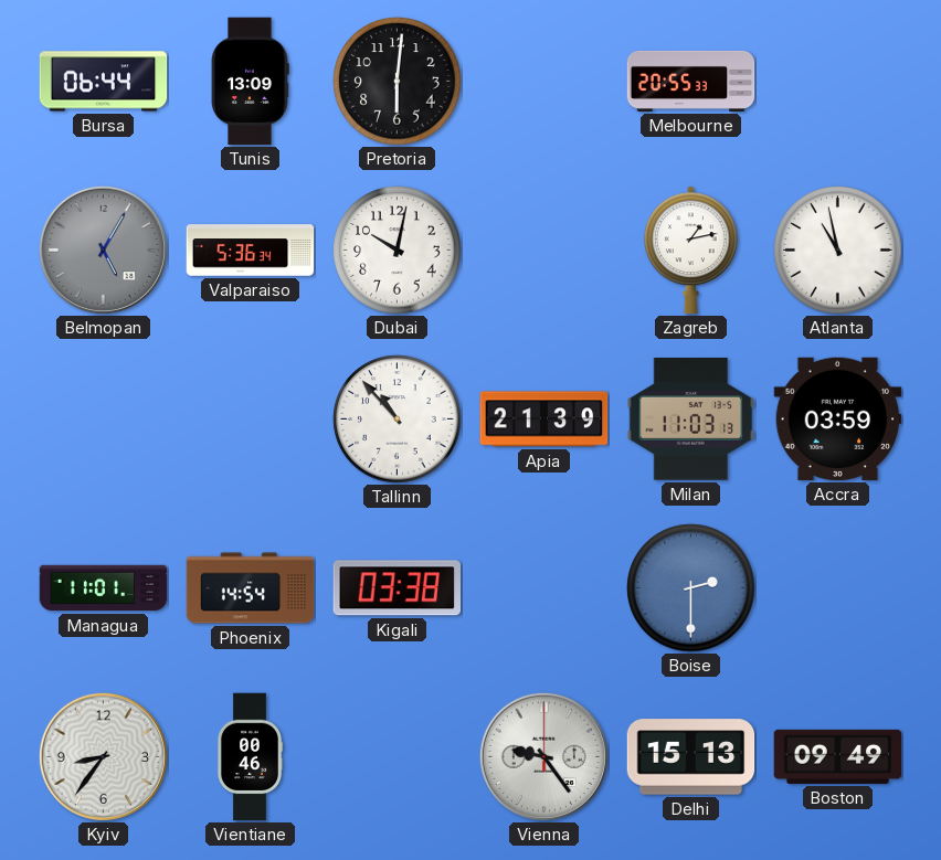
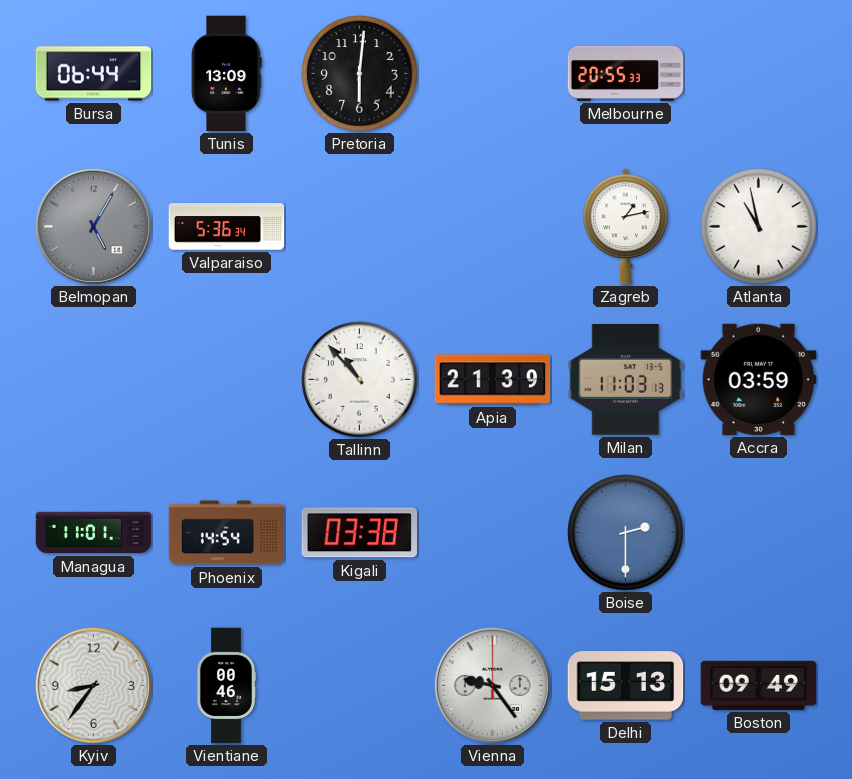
Dubai: 10:02 -> none
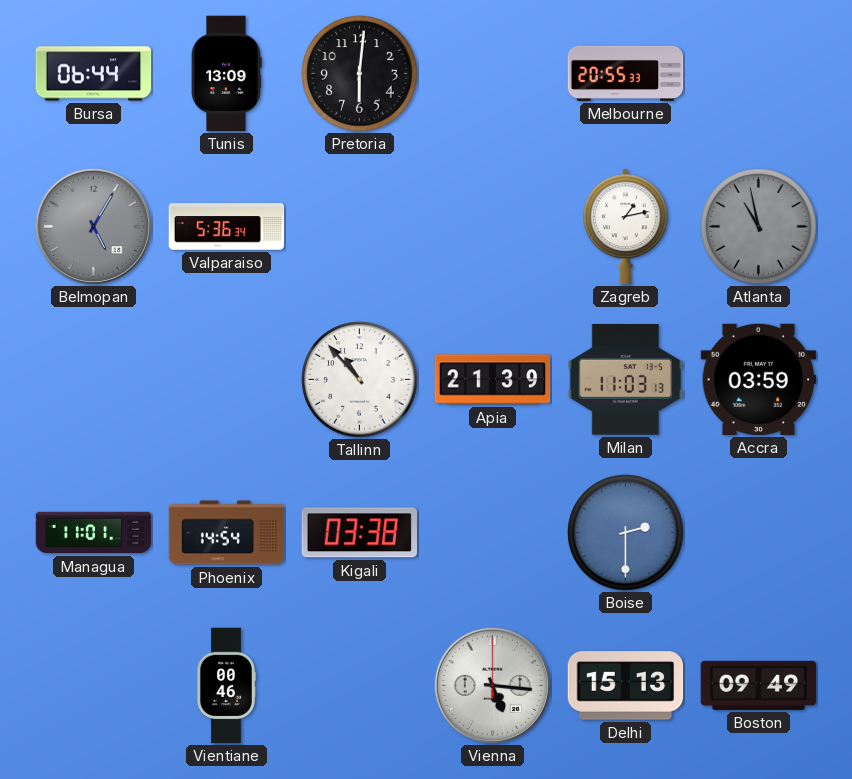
Atlanta dial: white -> grey
Kyiv: 8:36 -> none
Vienna: 9:24 -> 5:16
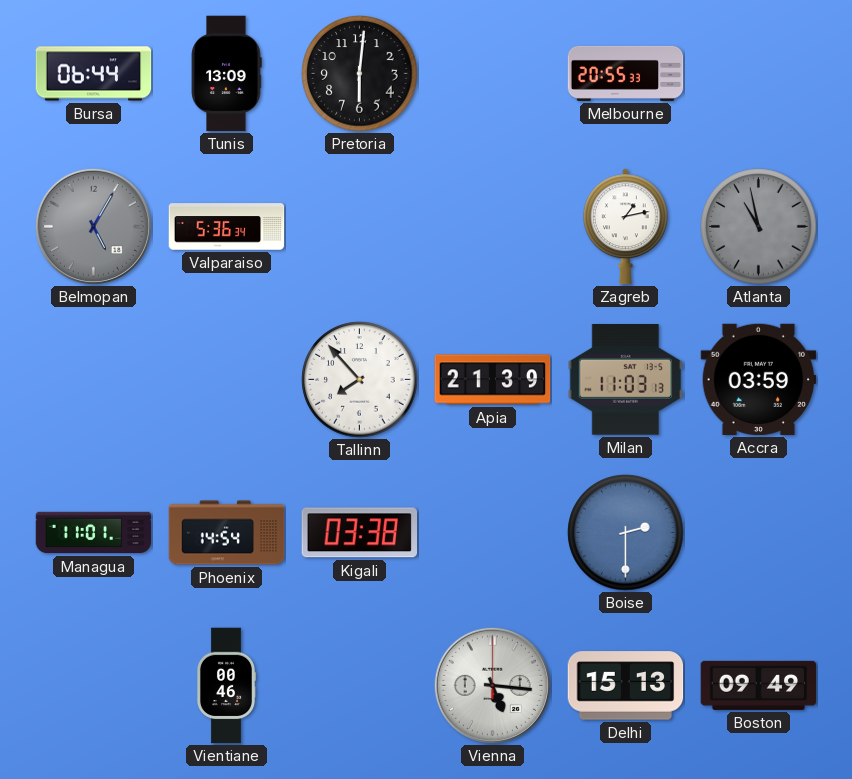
Tallinn: 10:53 -> 7:53
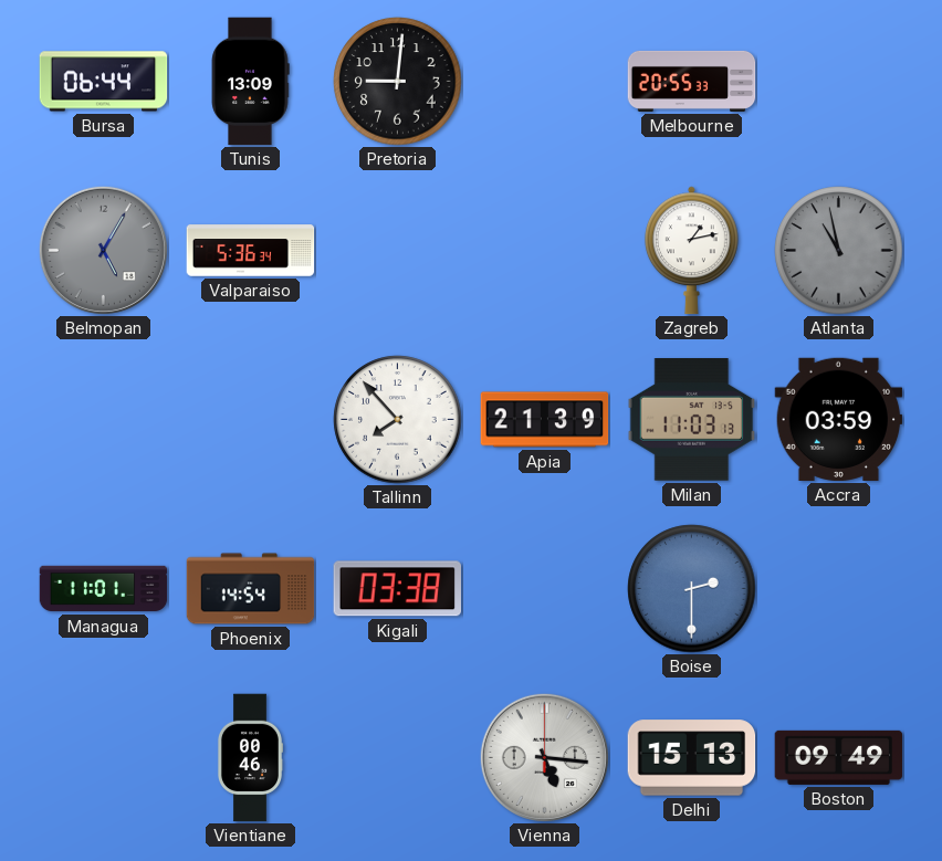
Pretoria: 6:01 -> 9:01
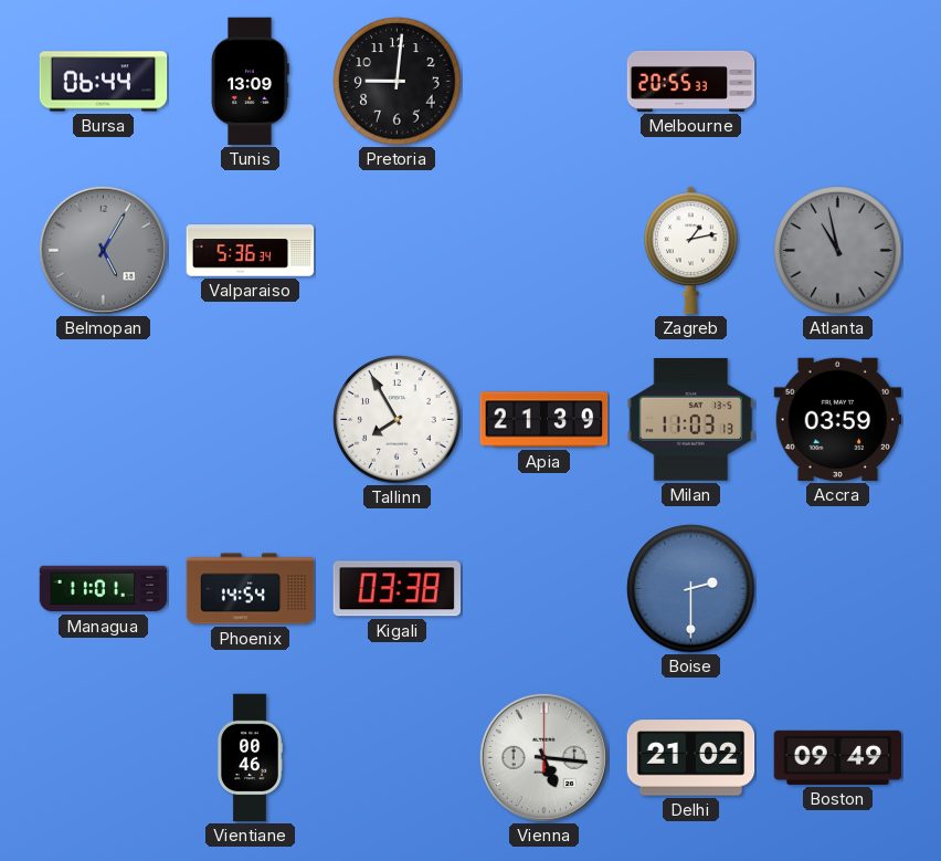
Tallinn: 7:53 -> 7:55
Delhi: 15:13 -> 21:02
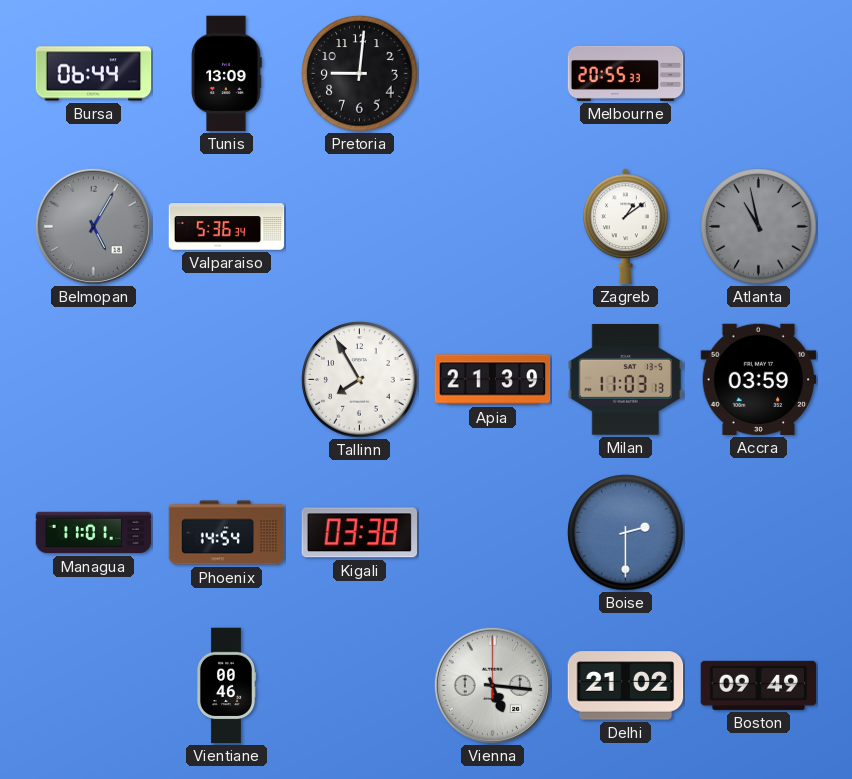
Zagreb: 1:13 -> 1:09
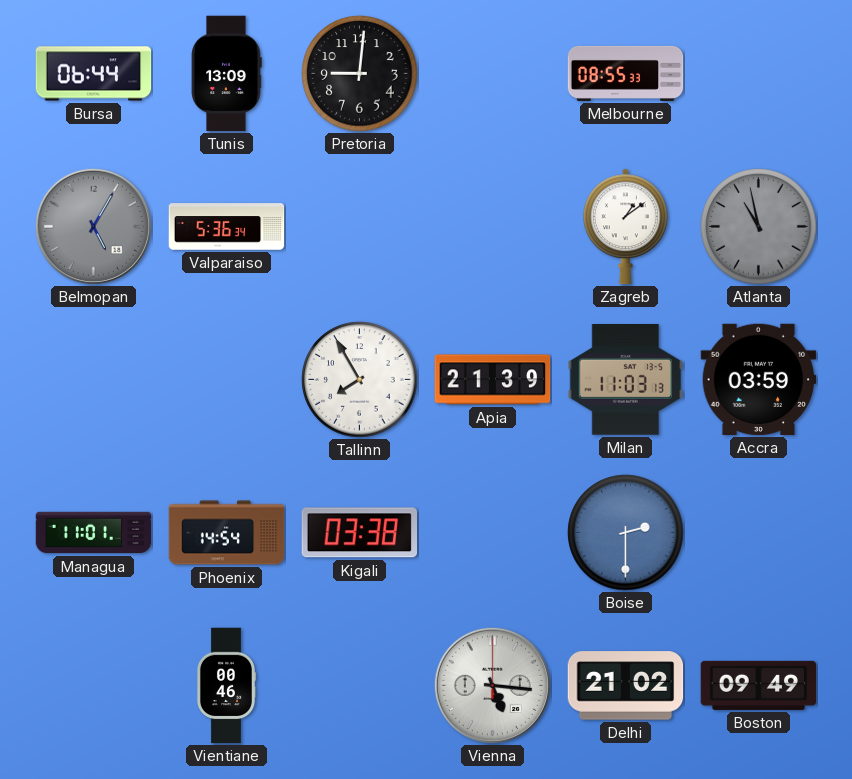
Melbourne: 20:55 -> 08:55
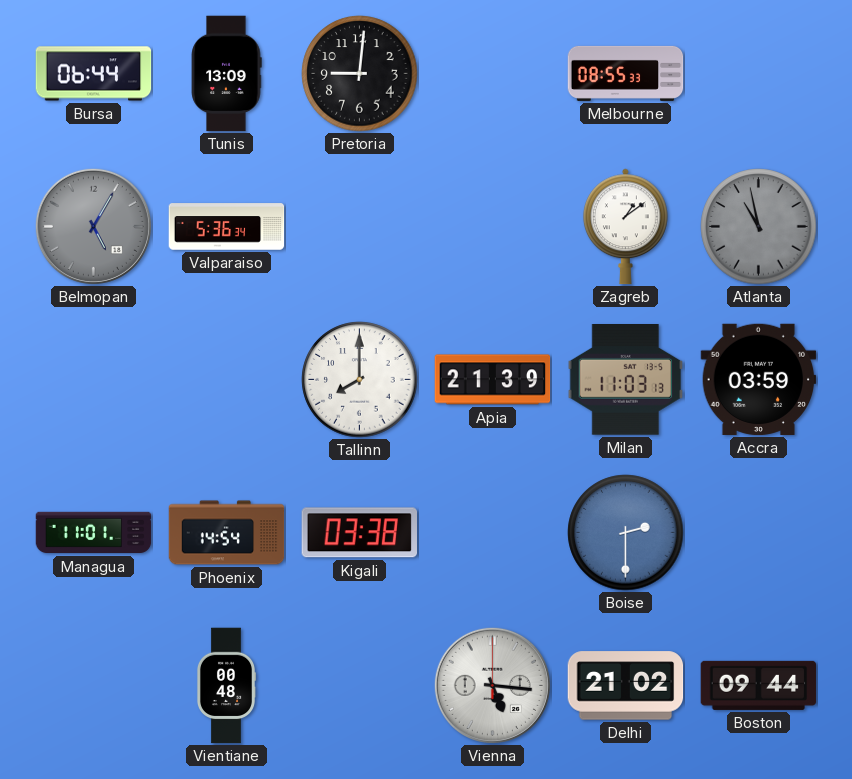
Tallinn: 7:55 -> 8:00
Vientiane: 00:46 -> 00:48
Boston: 09:49 -> 09:44
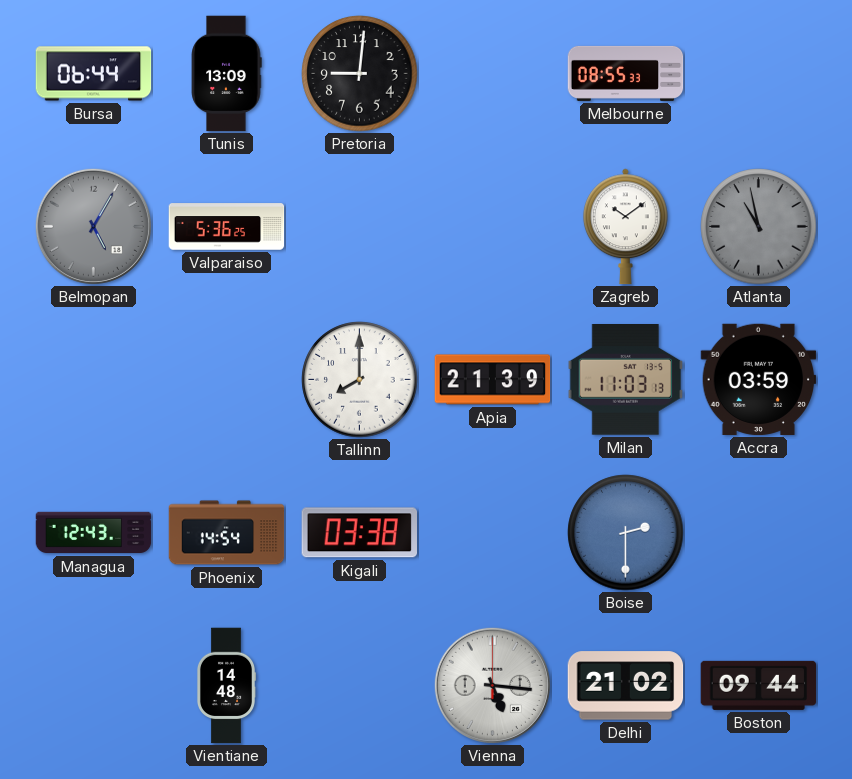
Valparaiso: 5:36:34 -> 5:36:25
Zagreb: 1:09 -> 10:09
Managua: 11:01 -> 12:43
Vientiane: 00:48 -> 14:48
